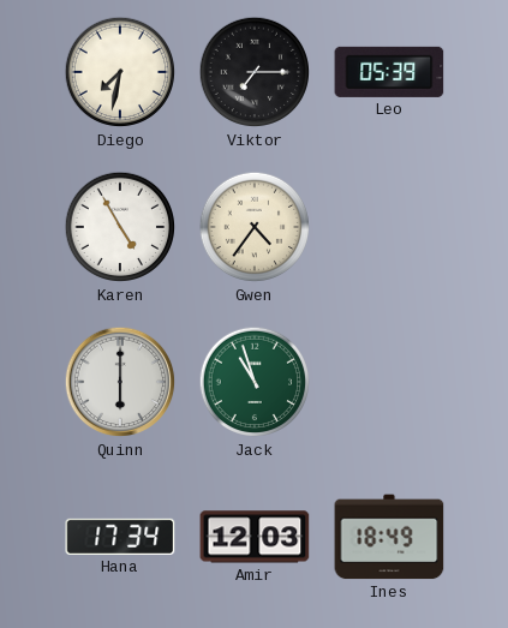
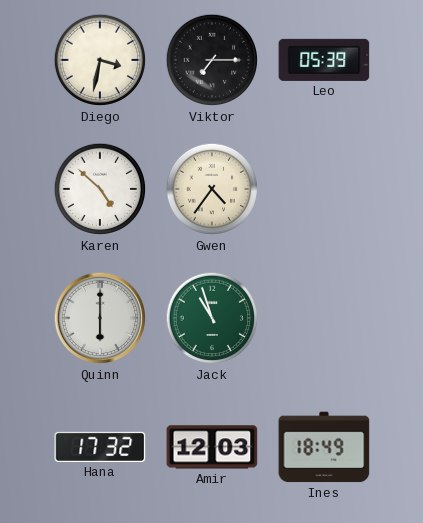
Diego: 7:32 -> 3:32
Karen: 4:55 -> 4:52
Hana: 17:34 -> 17:32
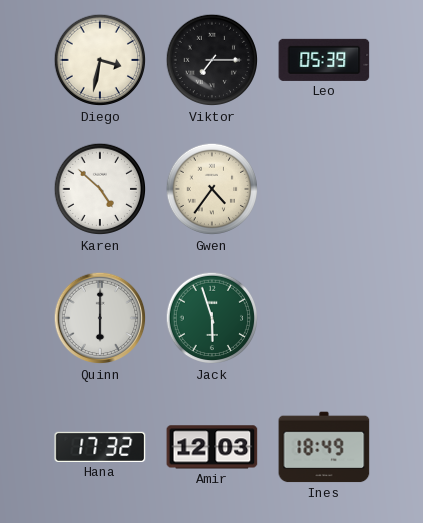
Jack: 10:57 -> 5:57
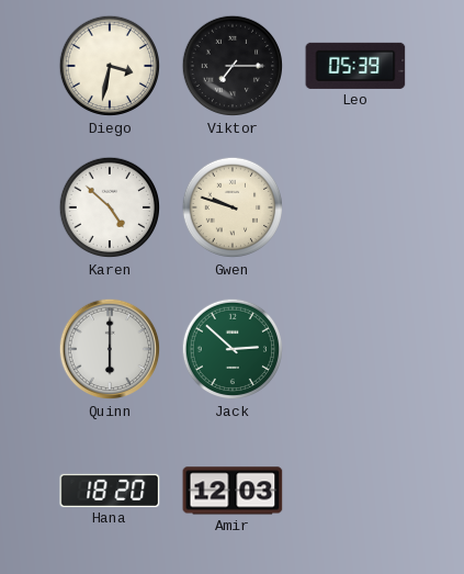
Gwen: 4:36 -> 9:48
Jack: 5:57 -> 2:52
Hana: 17:32 -> 18:20
Ines: 18:49 -> none
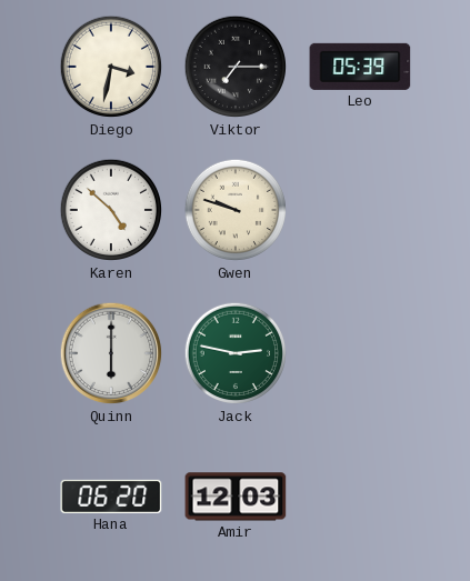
Jack: 2:52 -> 2:47
Hana: 18:20 -> 06:20
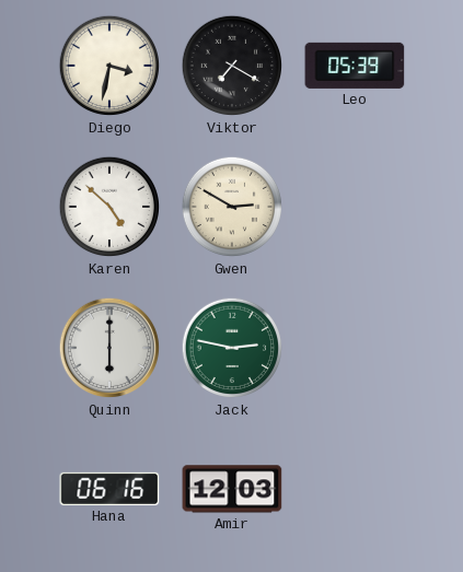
Viktor: 7:15 -> 7:20
Gwen: 9:48 -> 2:50
Hana: 06:20 -> 06:16
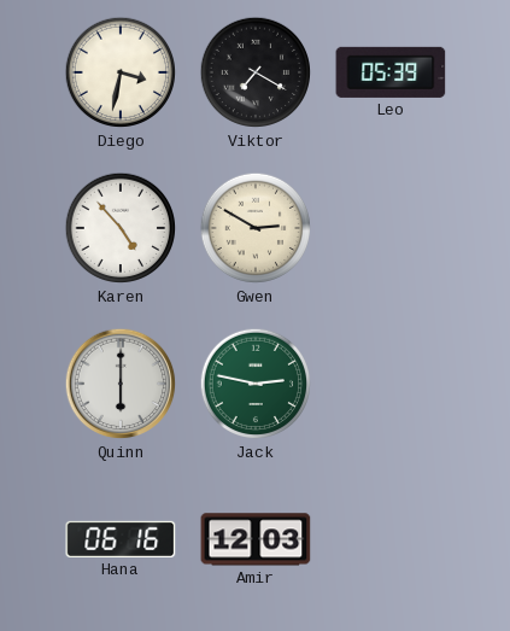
Karen: 4:52 -> 4:53
